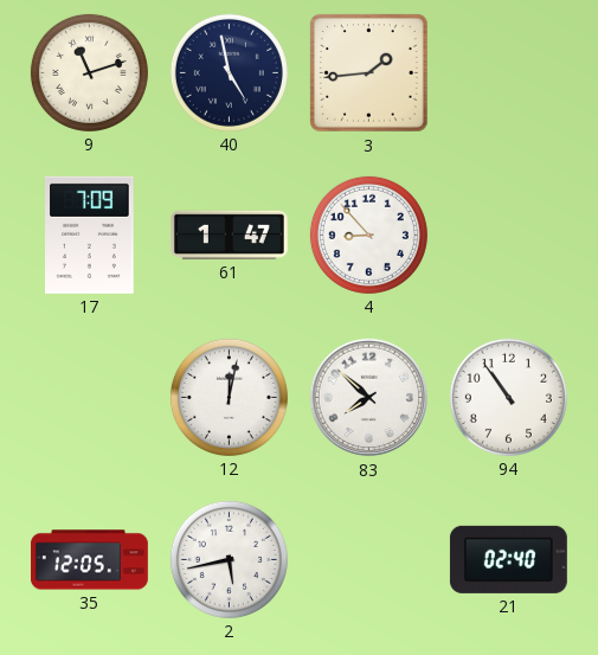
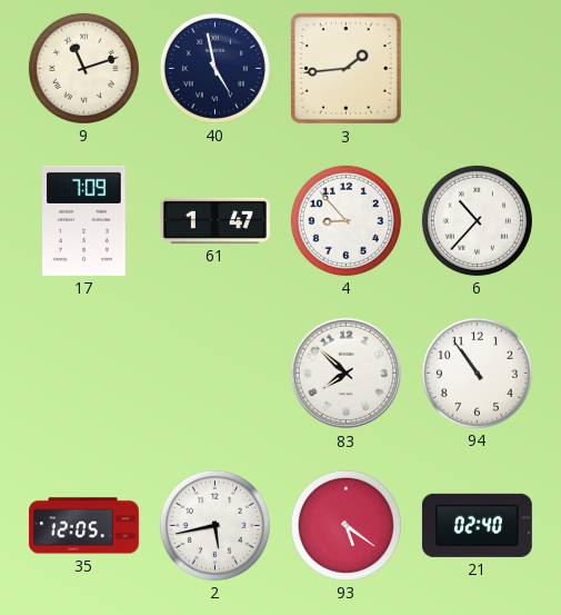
6: none -> 10:37
12: 12:02 -> none
93: none -> 5:21
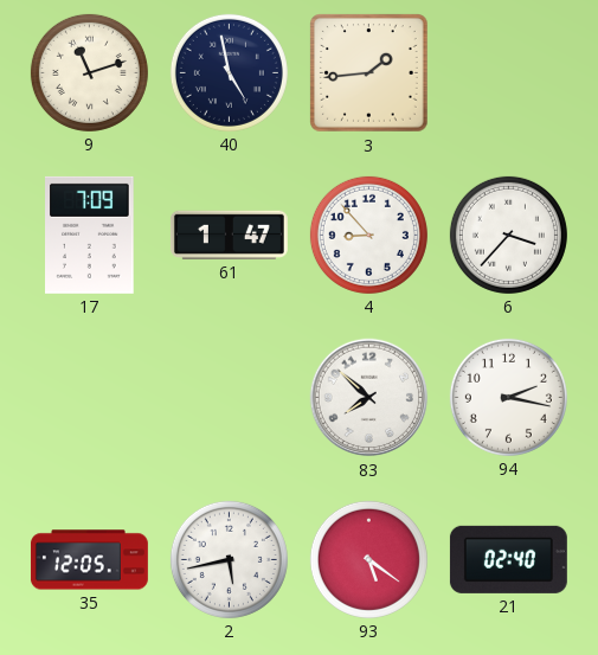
6: 10:37 -> 3:37
94: 10:54 -> 2:17
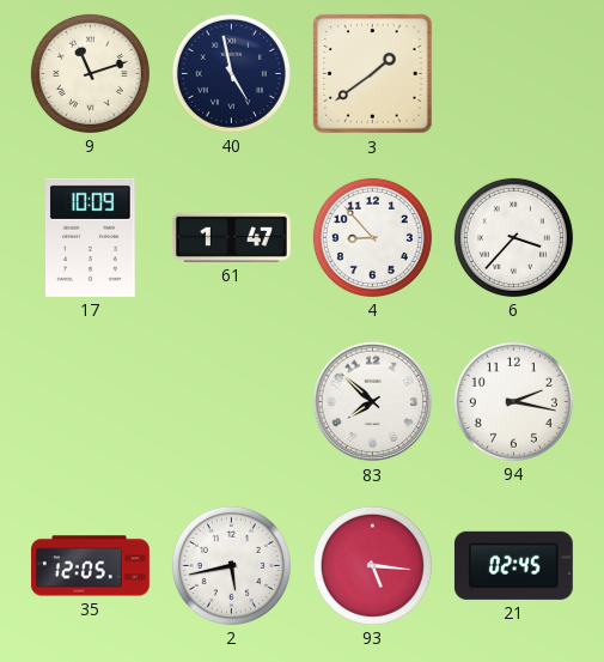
3: 1:44 -> 1:39
17: 7:09 -> 10:09
93: 5:21 -> 5:16
21: 02:40 -> 02:45
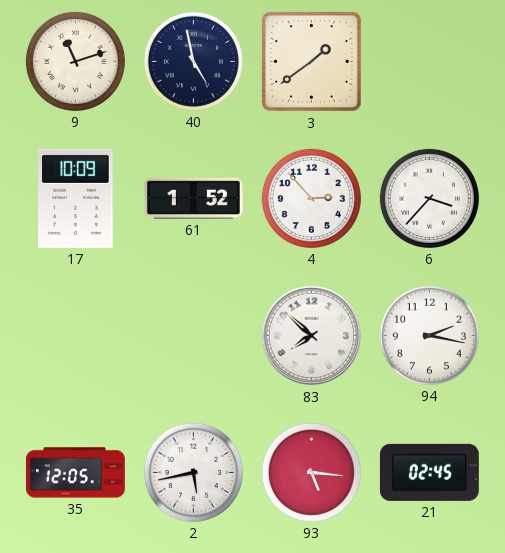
61: 1:47 -> 1:52
4: 8:53 -> 2:53
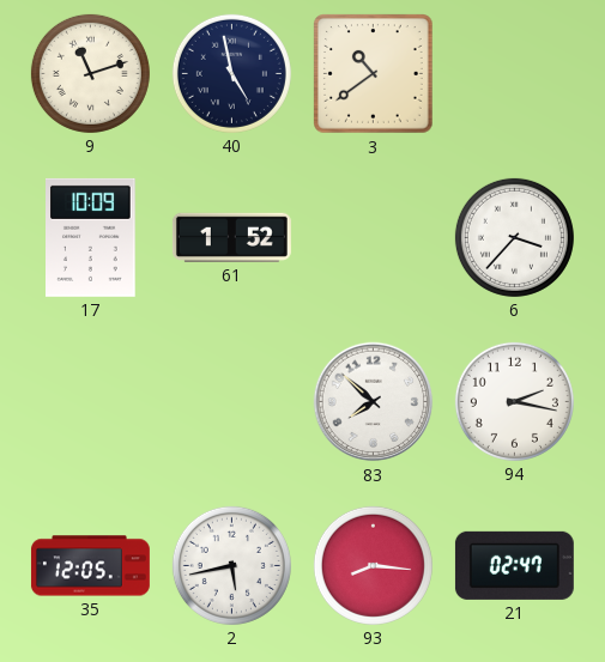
3: 1:39 -> 10:39
4: 2:53 -> none
93: 5:16 -> 8:16
21: 02:45 -> 02:47
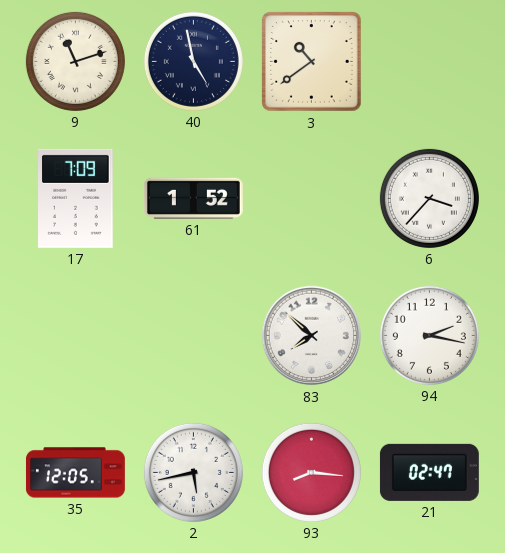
17: 10:09 -> 7:09
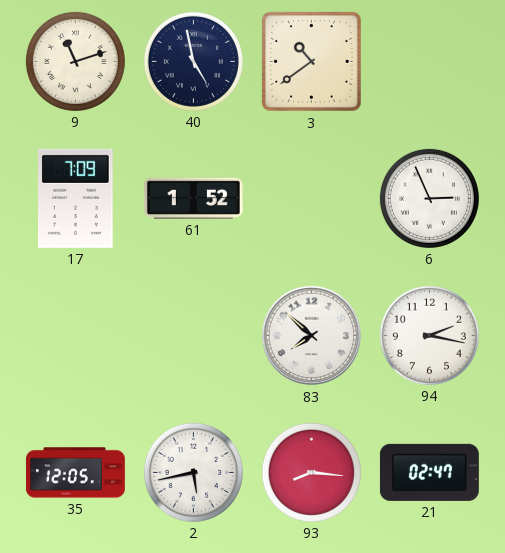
6: 3:37 -> 2:56
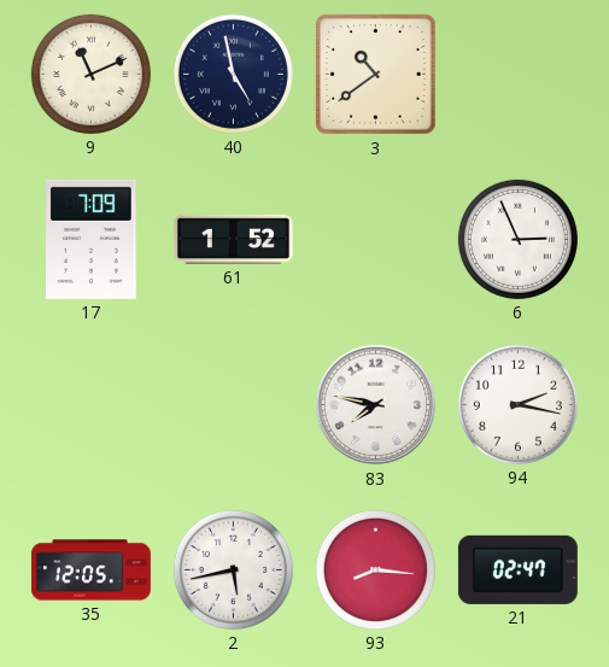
9: 11:12 -> 11:11
83: 7:52 -> 7:47
